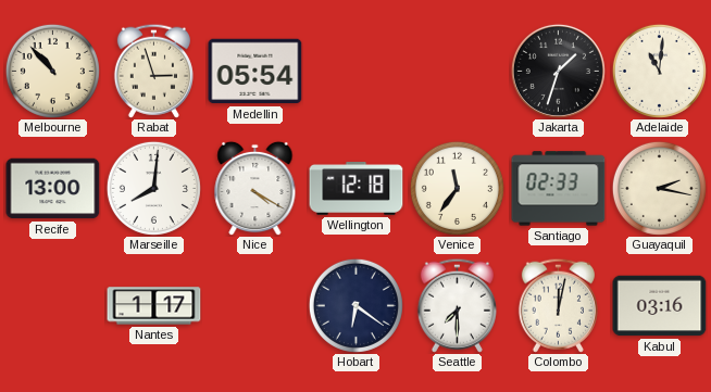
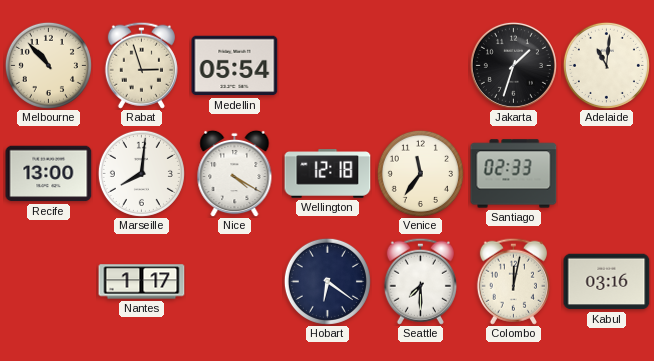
Guayaquil: 2:17 -> none
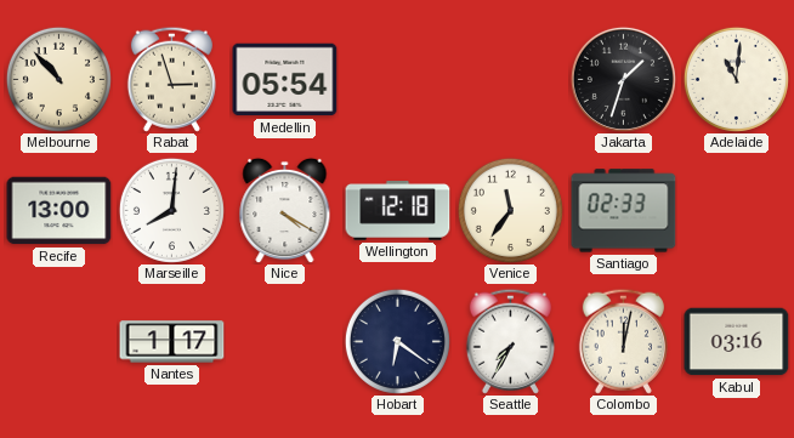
Seattle: 7:30 -> 7:35
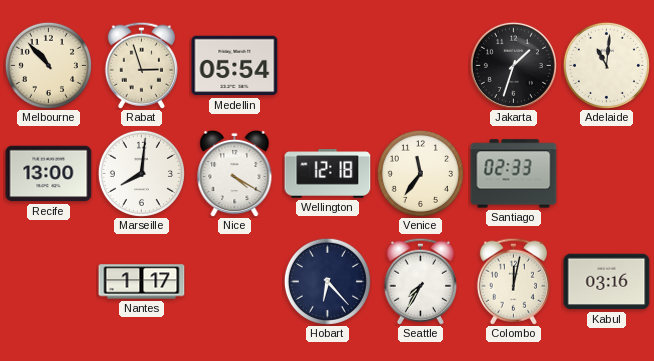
Hobart: 6:21 -> 6:23
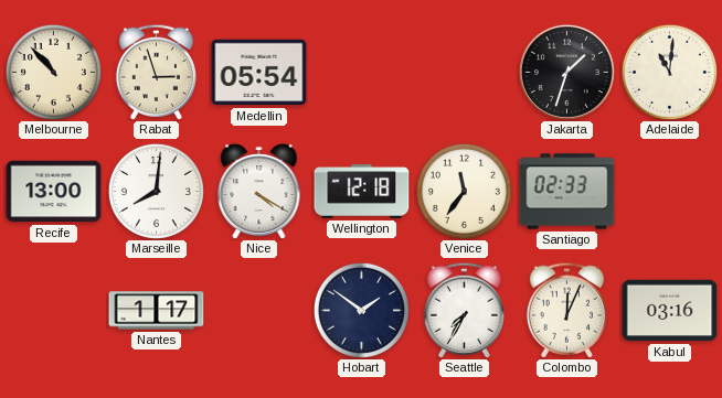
Hobart: 6:23 -> 1:51
Colombo: 12:02 -> 12:04
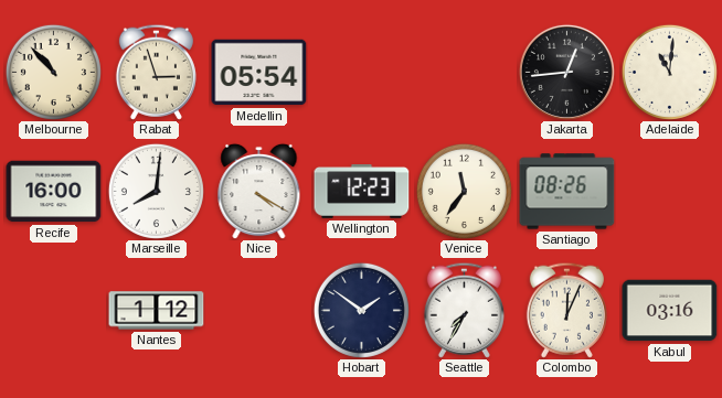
Jakarta: 1:33 -> 12:44
Recife: 13:00 -> 16:00
Wellington: 12:18 -> 12:23
Santiago: 02:33 -> 08:26
Nantes: 1:17 -> 1:12
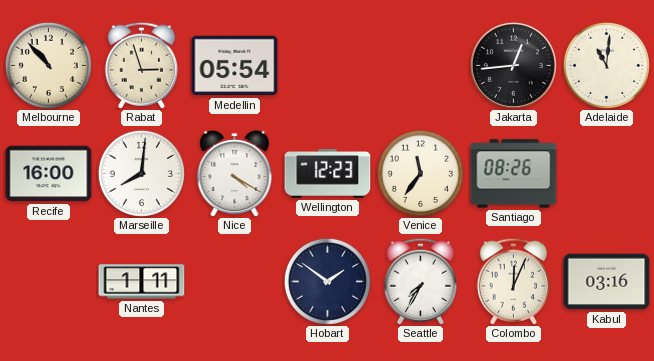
Nantes: 1:12 -> 1:11
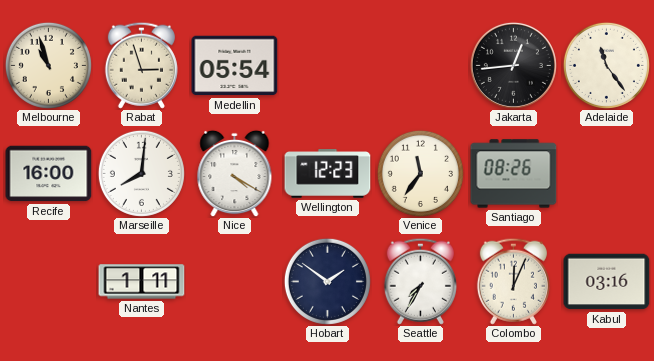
Melbourne: 10:53 -> 10:57
Adelaide: 11:01 -> 11:24
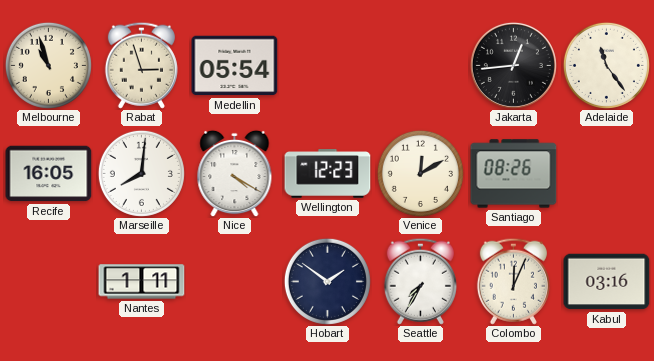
Recife: 16:00 -> 16:05
Venice: 11:36 -> 12:10
